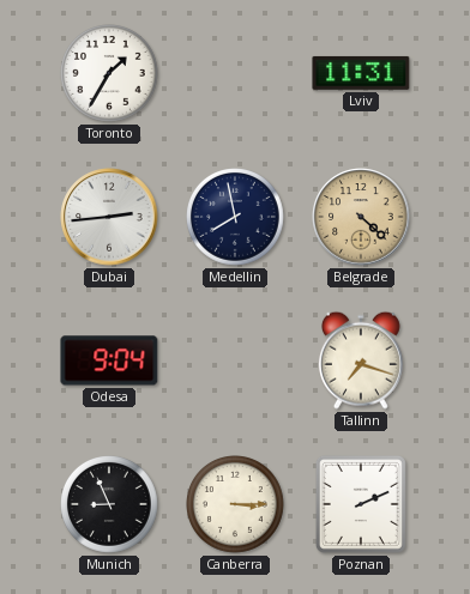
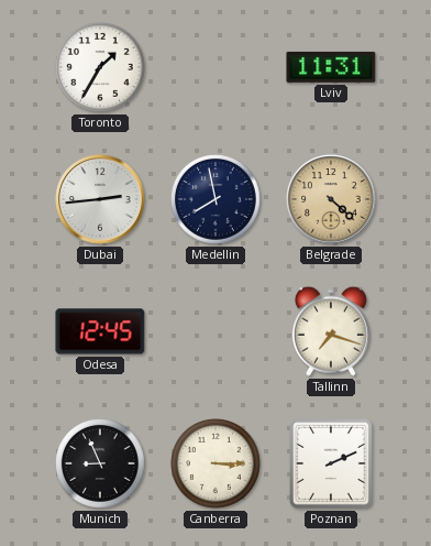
Odesa: 9:04 -> 12:45
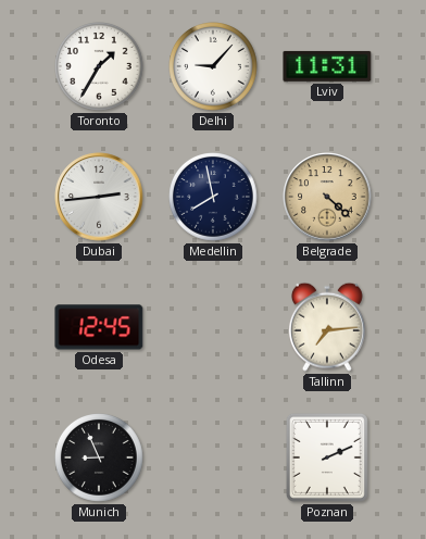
Delhi: none -> 9:07
Tallinn: 7:18 -> 7:14
Canberra: 3:15 -> none
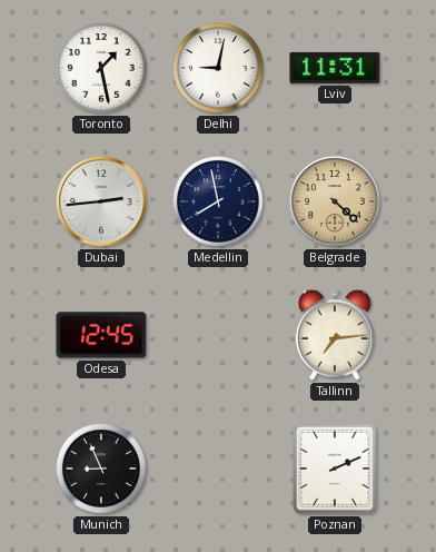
Toronto: 1:35 -> 1:28
Delhi: 9:07 -> 9:02
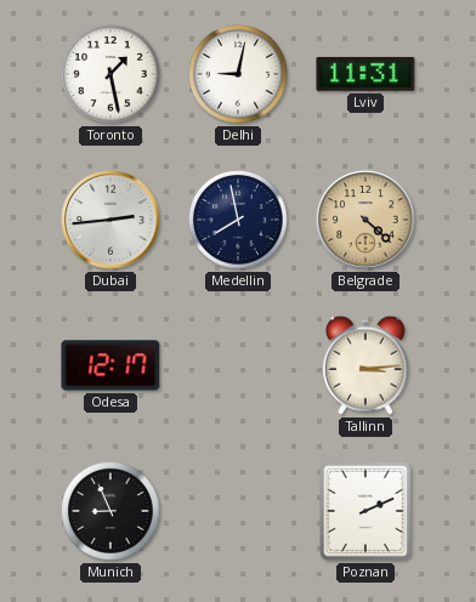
Odesa: 12:45 -> 12:17
Tallinn: 7:14 -> 3:14
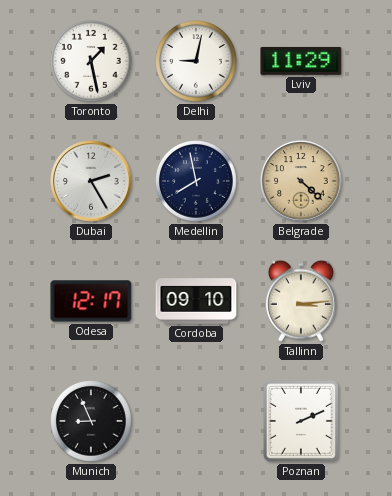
Lviv: 11:31 -> 11:29
Dubai: 2:44 -> 2:25
Cordoba: none -> 09:10
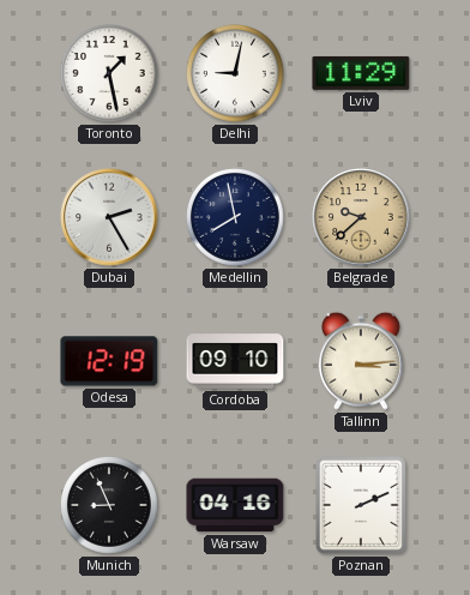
Belgrade: 4:22 -> 9:38
Odesa: 12:17 -> 12:19
Warsaw: none -> 04:16
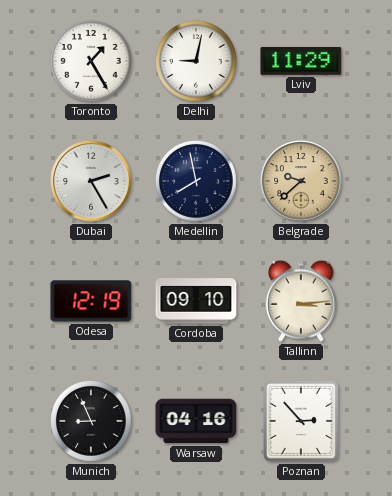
Toronto: 1:28 -> 1:25
Poznan: 2:11 -> 2:53
